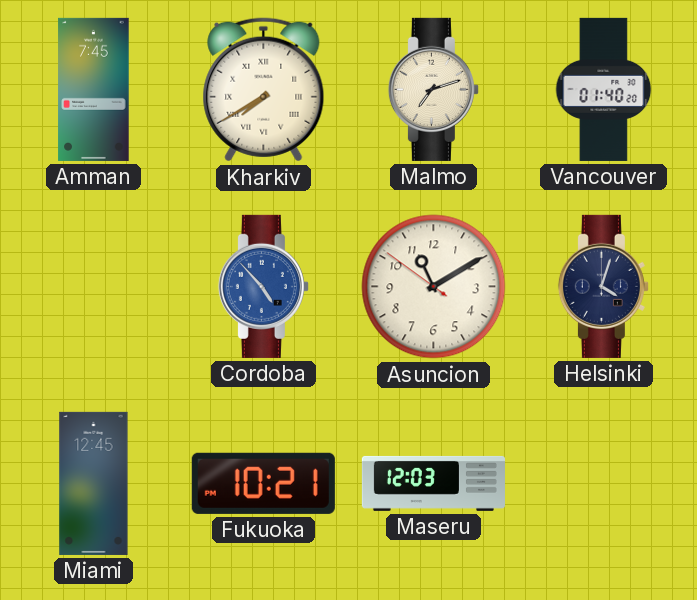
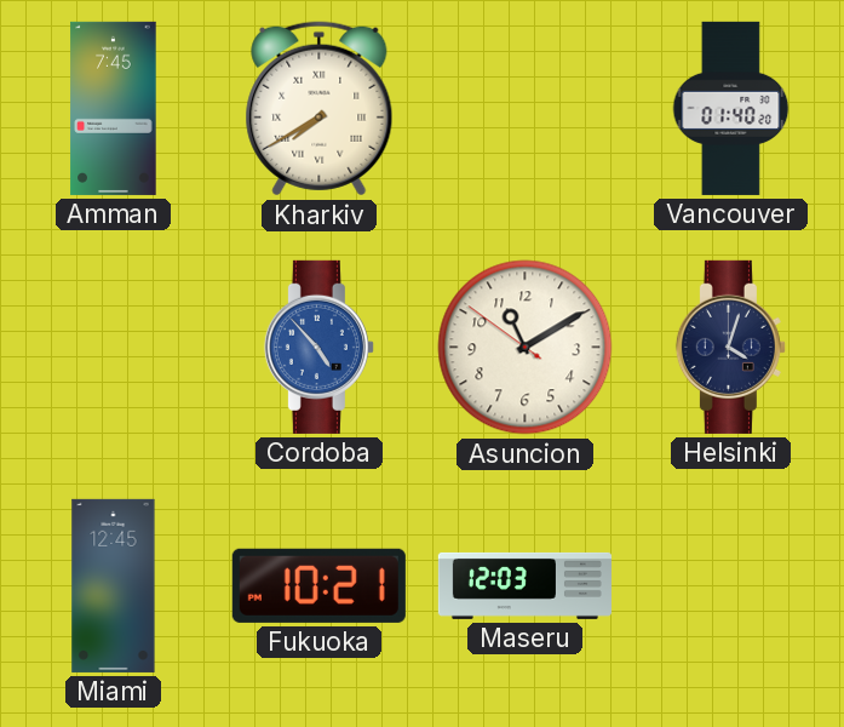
Malmo: 7:12 -> none
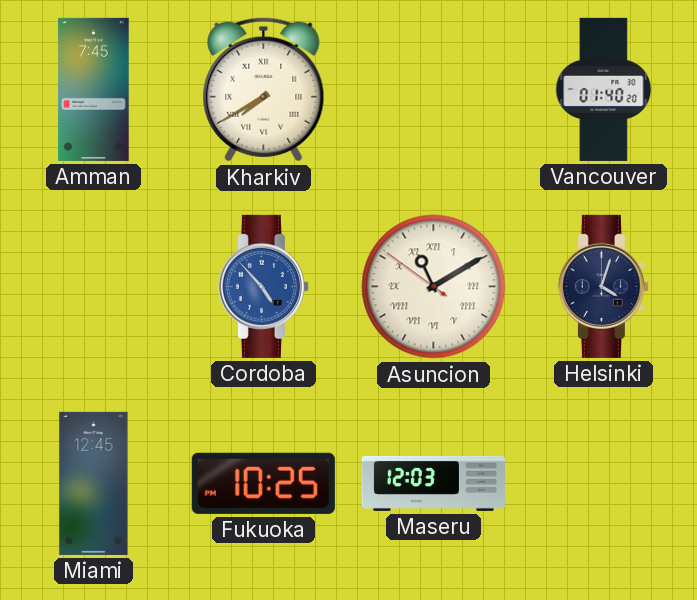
Asuncion numerals: Arabic -> Roman
Fukuoka: 10:21 -> 10:25
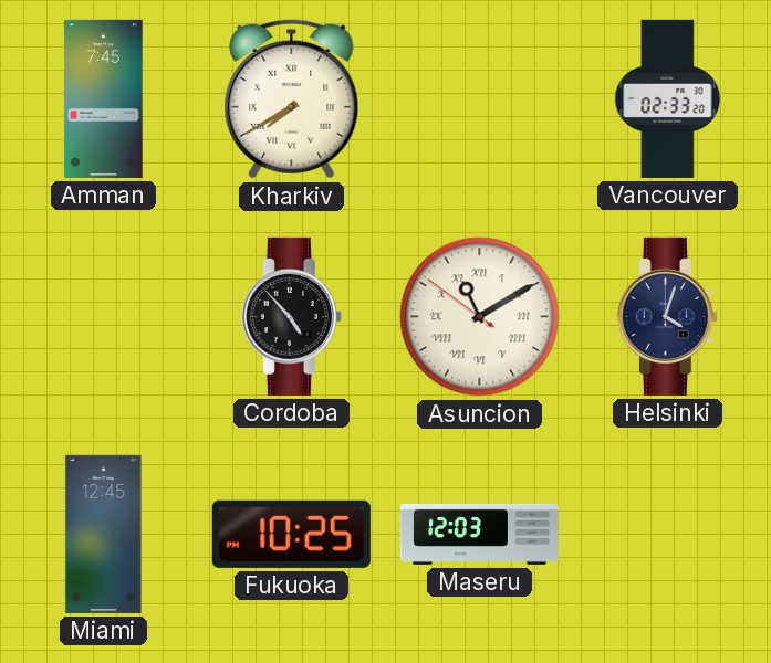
Vancouver: 01:40 -> 02:33
Cordoba dial: blue -> black
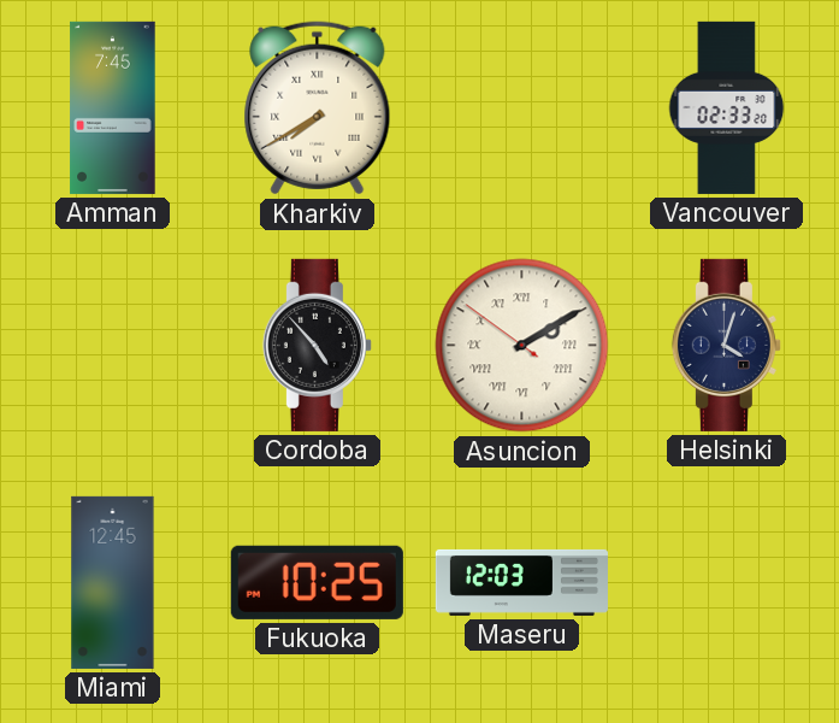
Asuncion: 11:09 -> 2:09
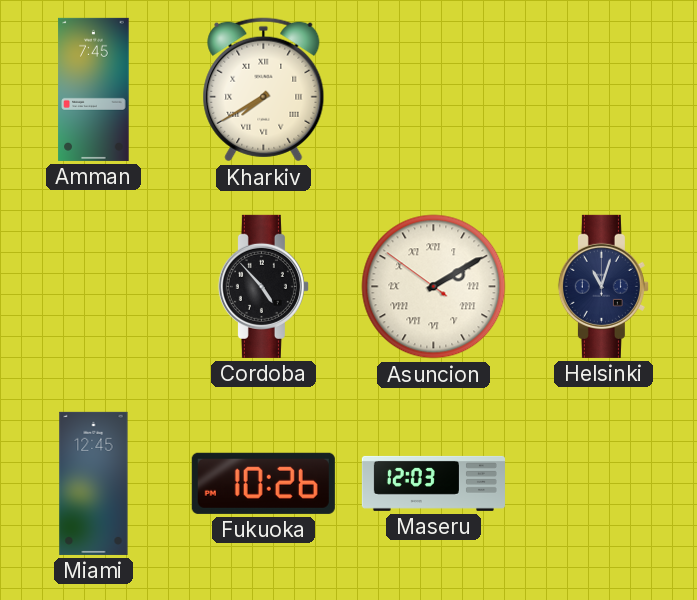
Vancouver: 02:33 -> none
Helsinki: 4:03 -> 11:03
Fukuoka: 10:25 -> 10:26
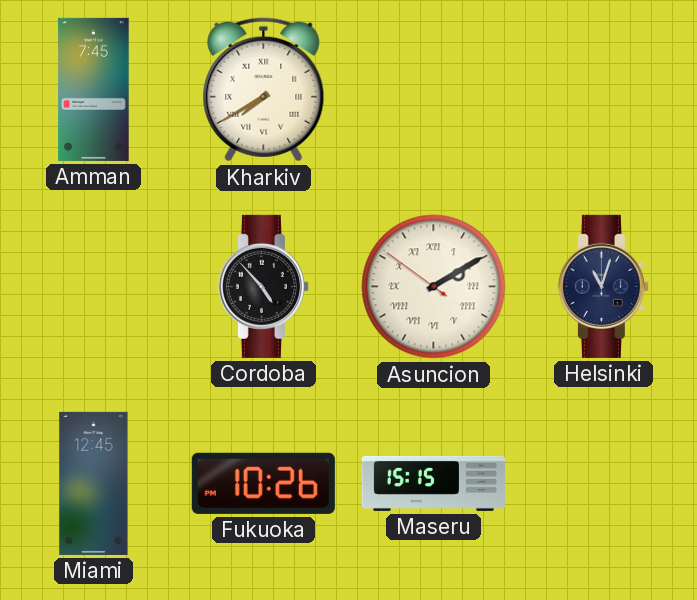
Maseru: 12:03 -> 15:15
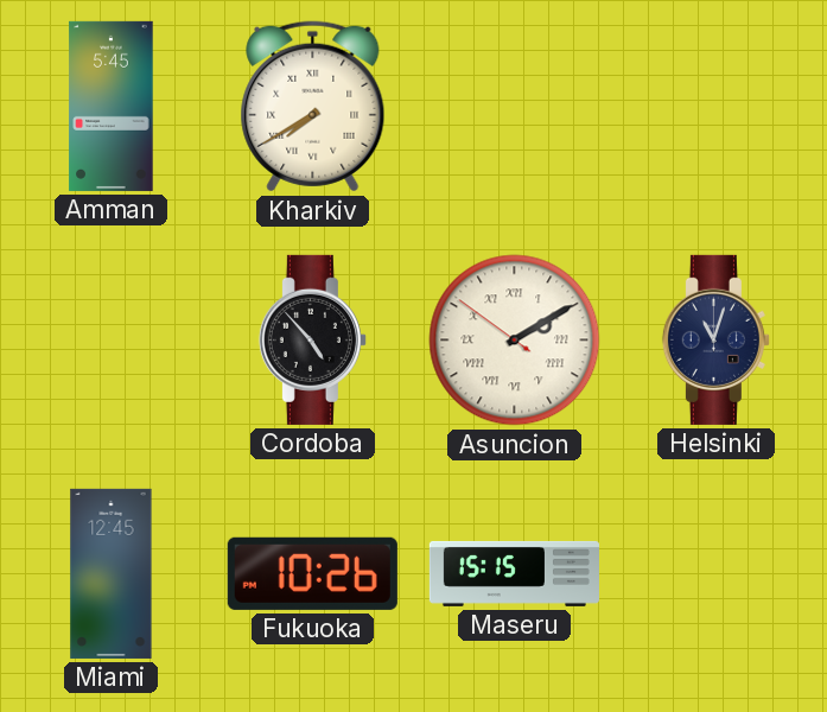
Amman: 7:45 -> 5:45
